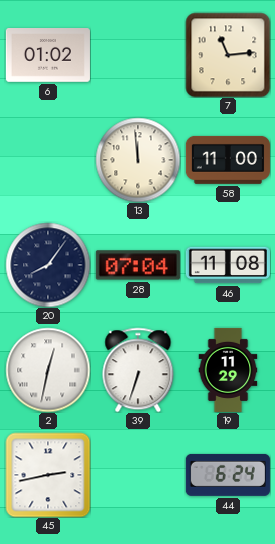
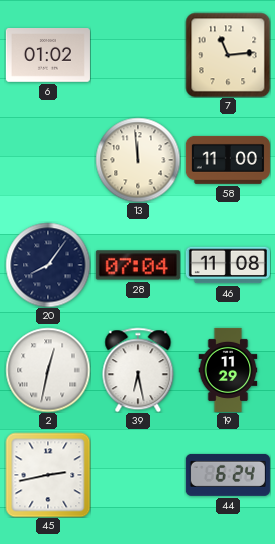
39: 6:33 -> 6:28
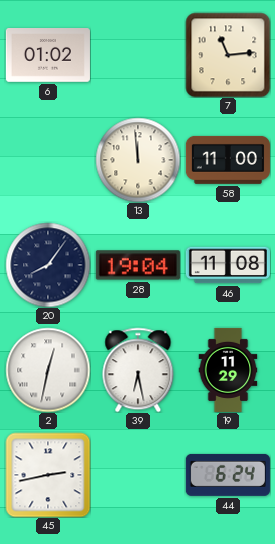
28: 07:04 -> 19:04
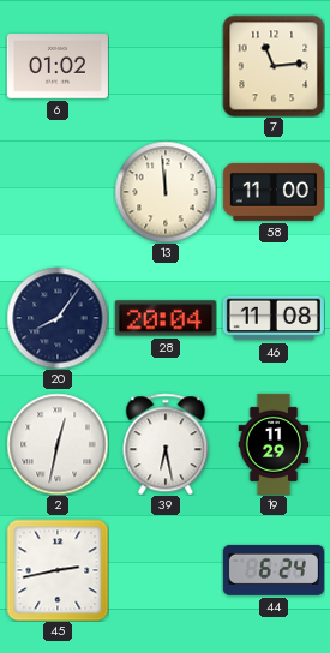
28: 19:04 -> 20:04
